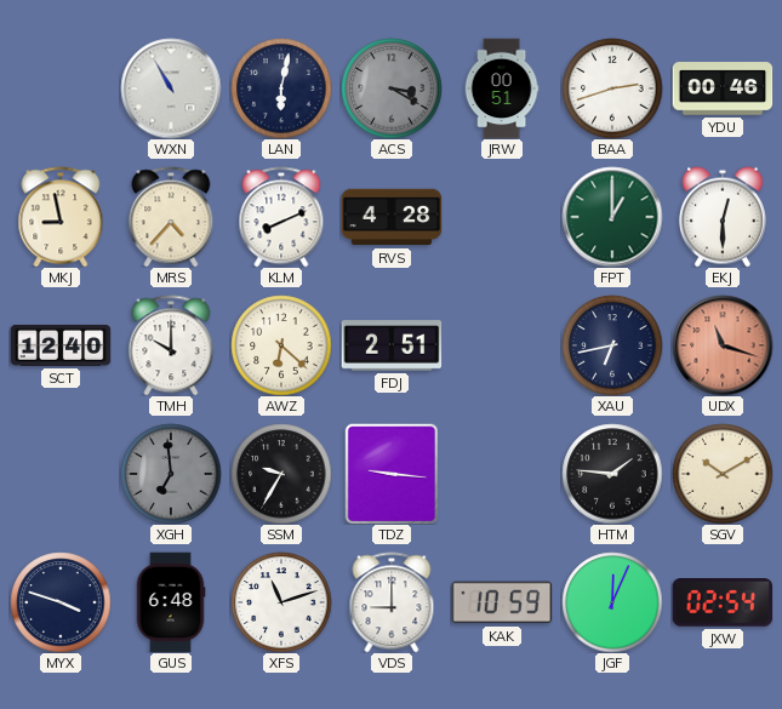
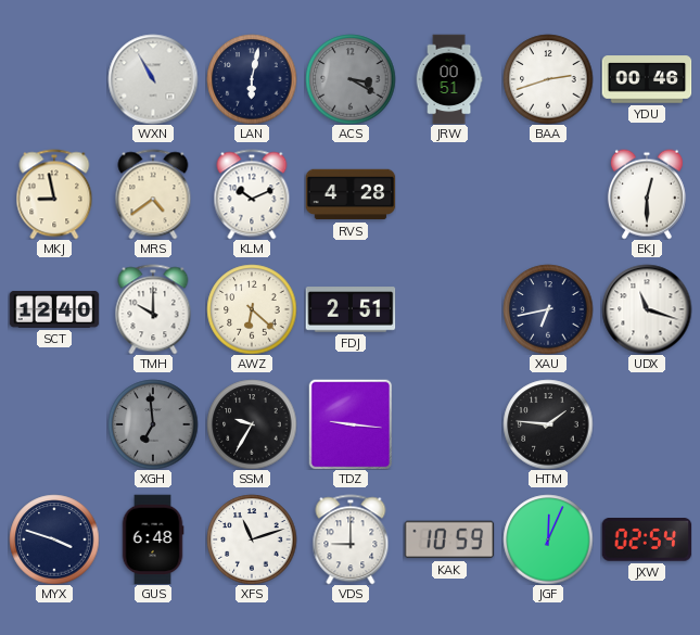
MRS: 4:37 -> 4:39
KLM: 8:11 -> 10:11
FPT: 1:00 -> none
UDX dial: salmon -> white
SGV: 10:10 -> none
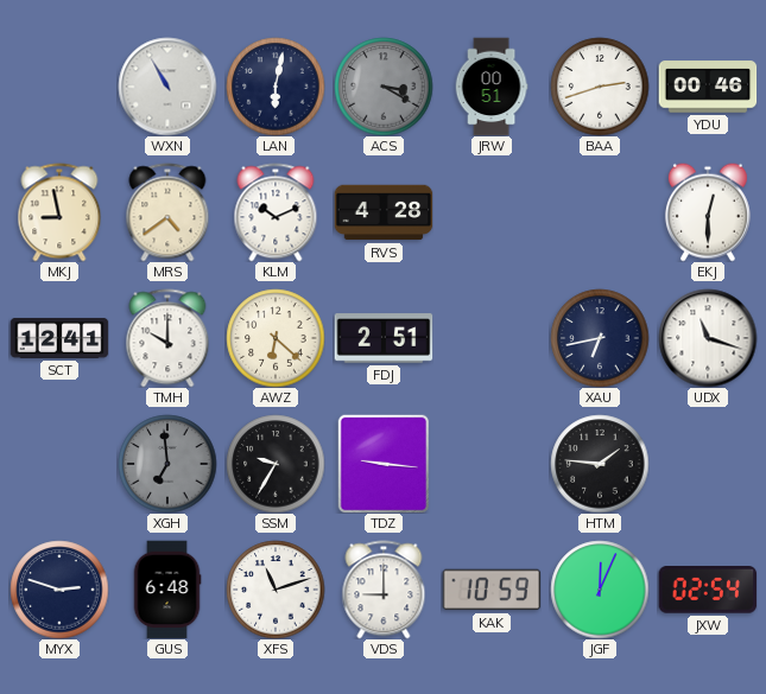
SCT: 12:40 -> 12:41
MYX: 3:48 -> 2:48
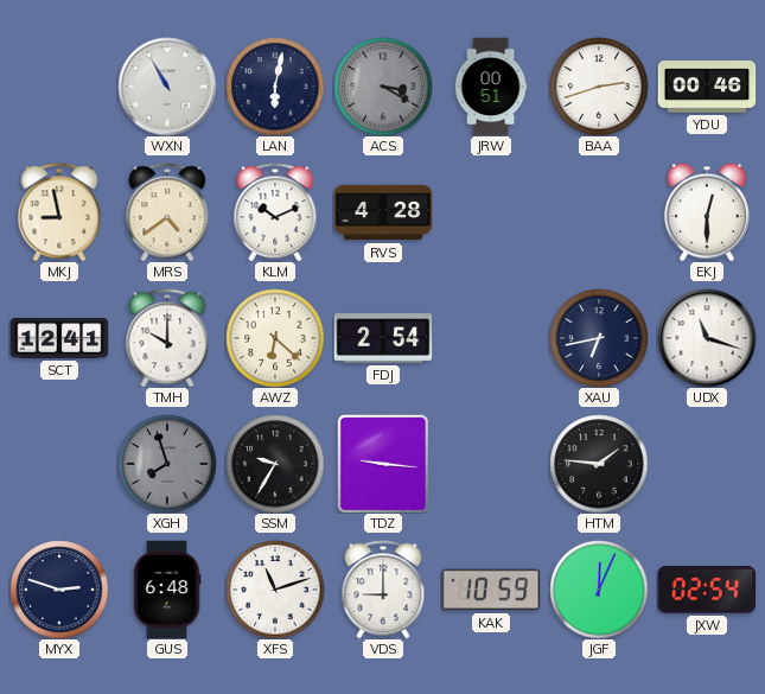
FDJ: 2:51 -> 2:54
XGH: 6:59 -> 7:57
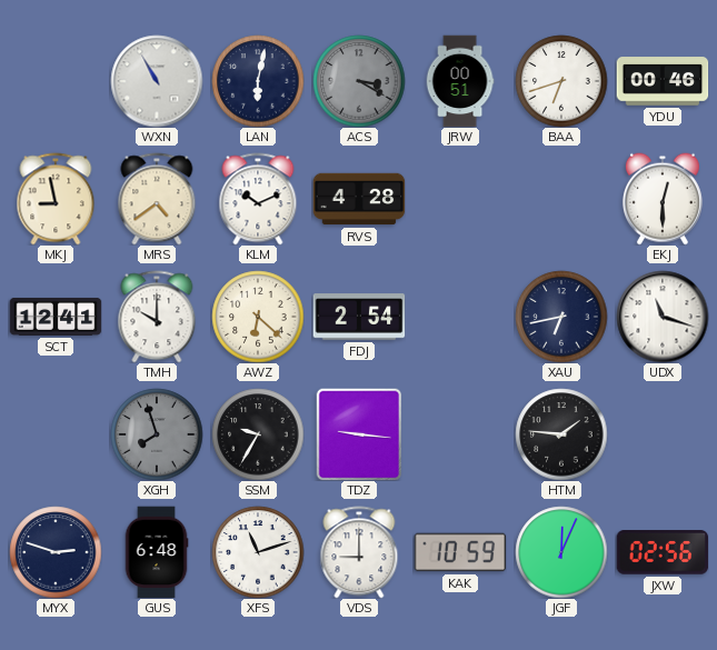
BAA: 2:42 -> 6:42
JXW: 02:54 -> 02:56
